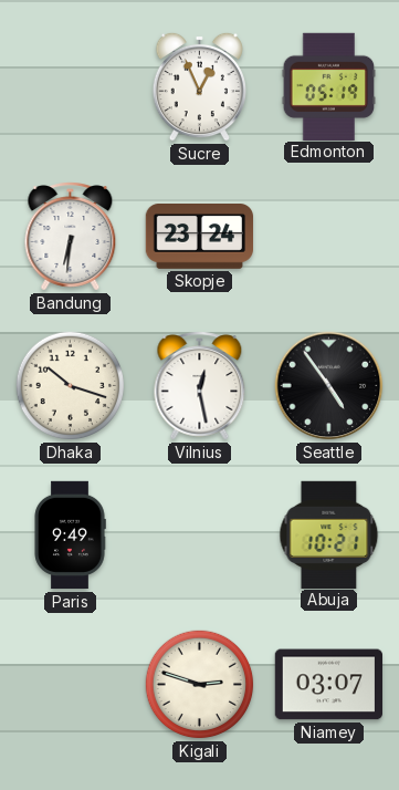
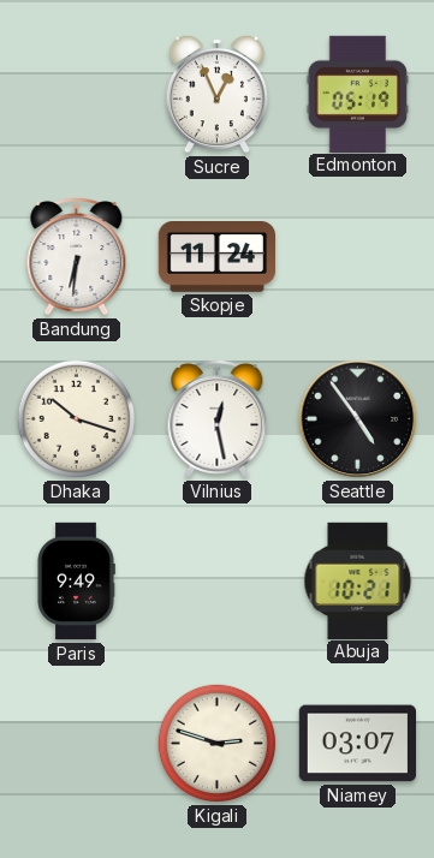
Skopje: 23:24 -> 11:24
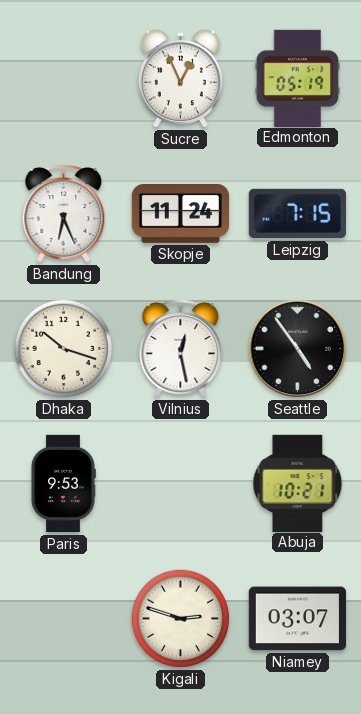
Bandung: 6:31 -> 6:26
Leipzig: none -> 7:15
Paris: 9:49 -> 9:53
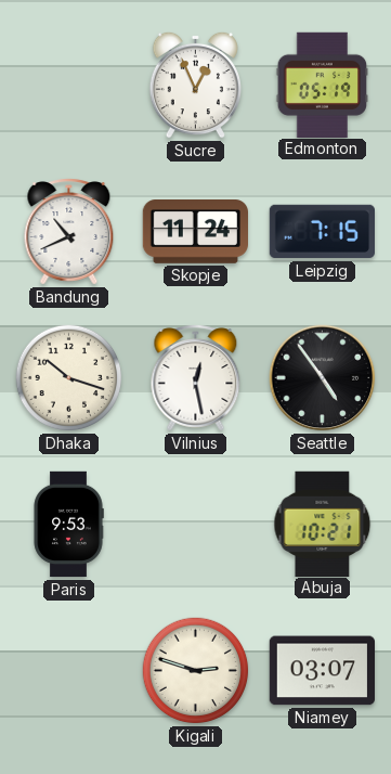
Bandung: 6:26 -> 10:41
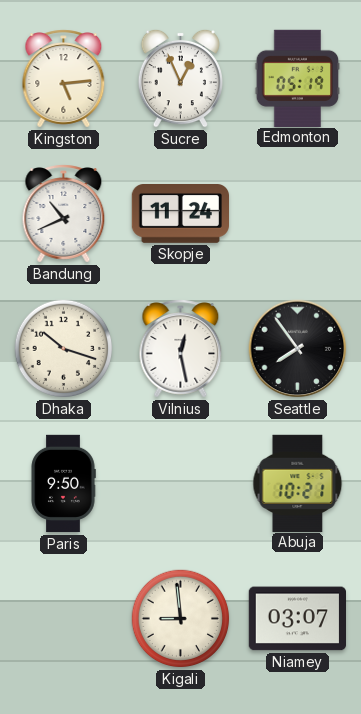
Kingston: none -> 5:14
Leipzig: 7:15 -> none
Seattle: 4:54 -> 7:54
Paris: 9:53 -> 9:50
Kigali: 2:48 -> 8:59
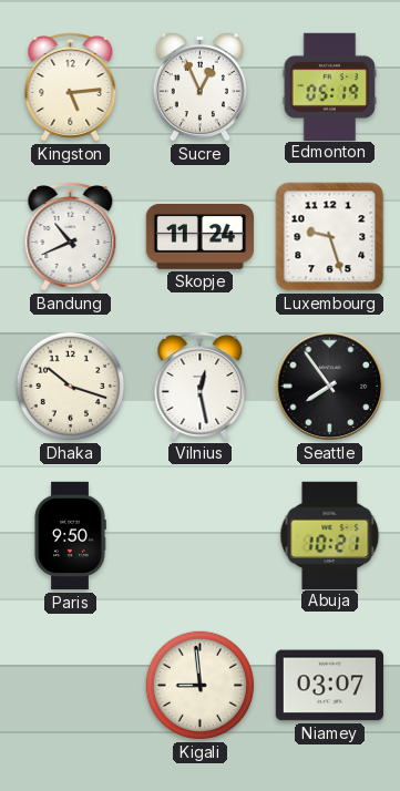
Luxembourg: none -> 9:27
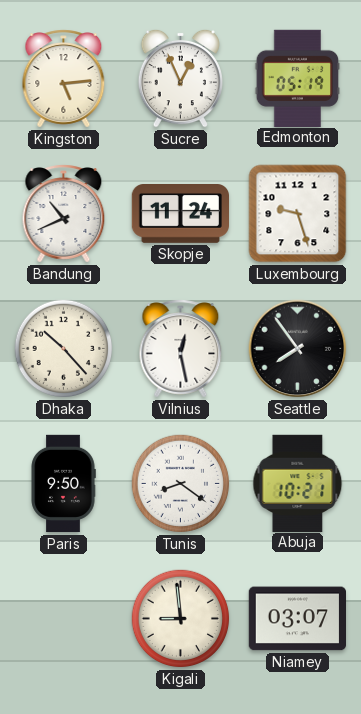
Dhaka: 10:18 -> 10:23
Tunis: none -> 8:21
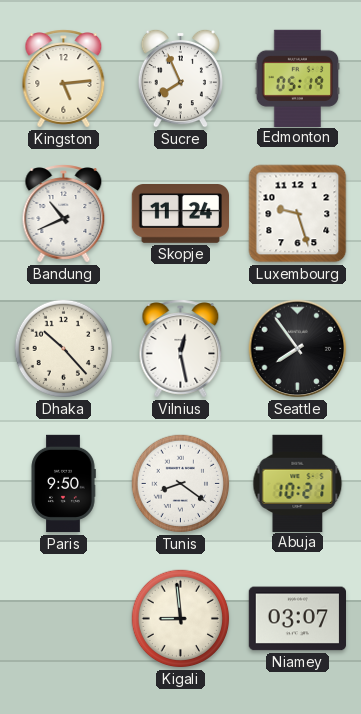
Sucre: 12:56 -> 7:56
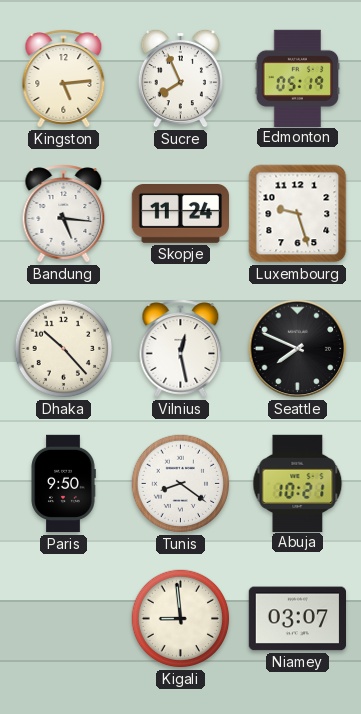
Bandung: 10:41 -> 5:16
Seattle: 7:54 -> 7:49
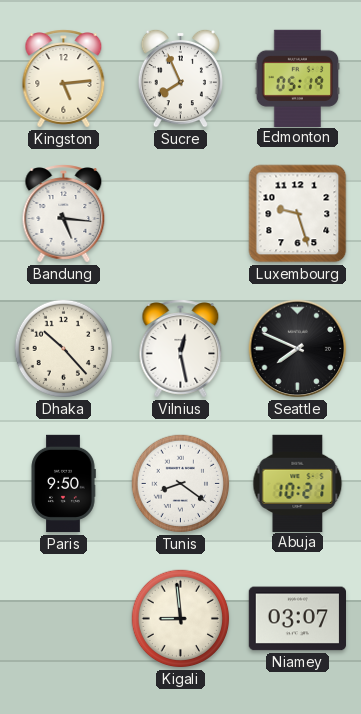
Skopje: 11:24 -> none
